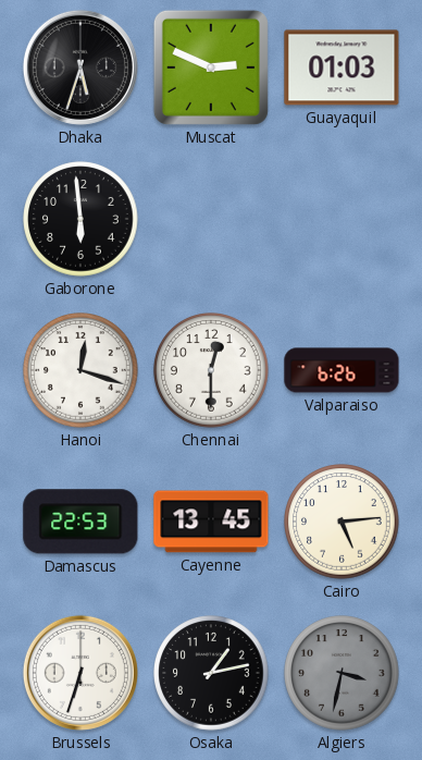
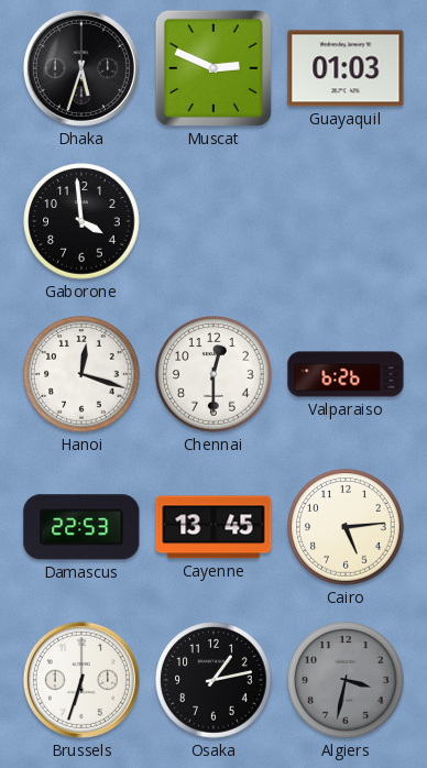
Gaborone: 5:59 -> 3:59
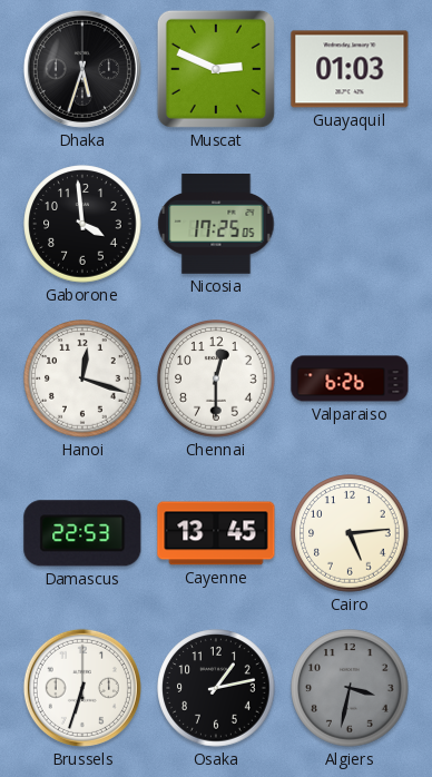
Nicosia: none -> 17:25
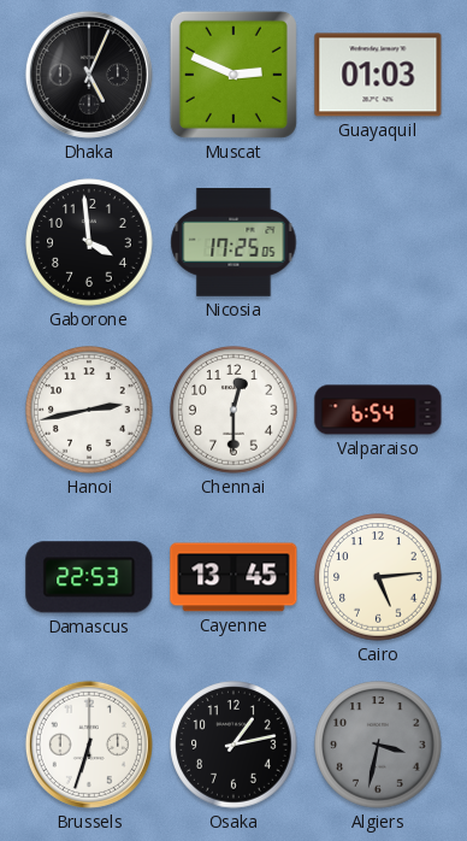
Dhaka: 5:33 -> 5:04
Hanoi: 12:18 -> 2:43
Valparaiso: 6:26 -> 6:54
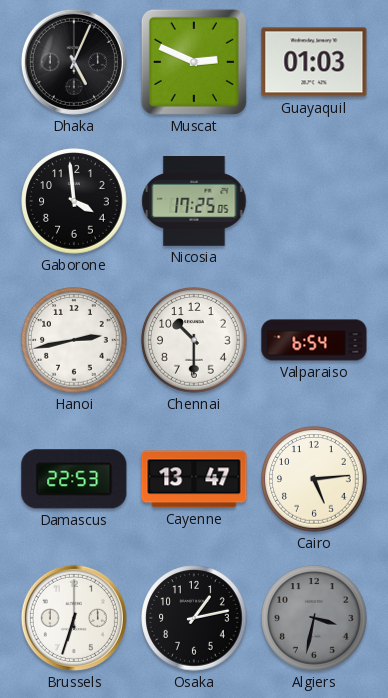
Chennai: 12:30 -> 10:30
Cayenne: 13:45 -> 13:47
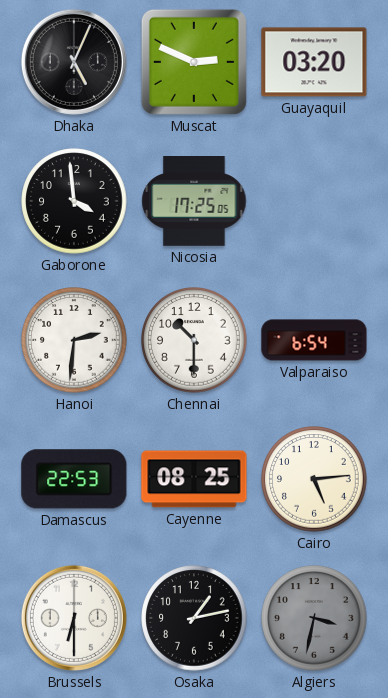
Guayaquil: 01:03 -> 03:20
Hanoi: 2:43 -> 2:31
Cayenne: 13:47 -> 08:25
Brussels: 6:33 -> 6:30
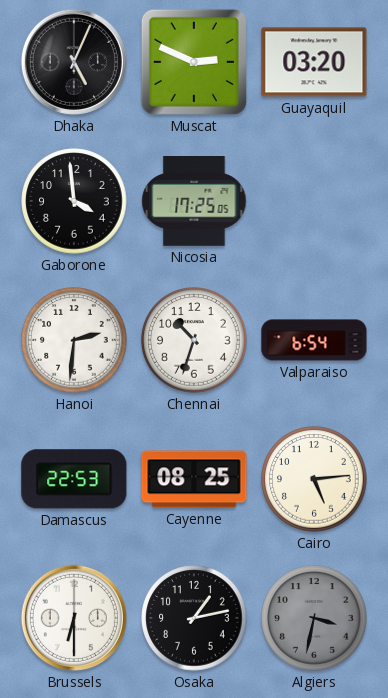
Chennai: 10:30 -> 10:33
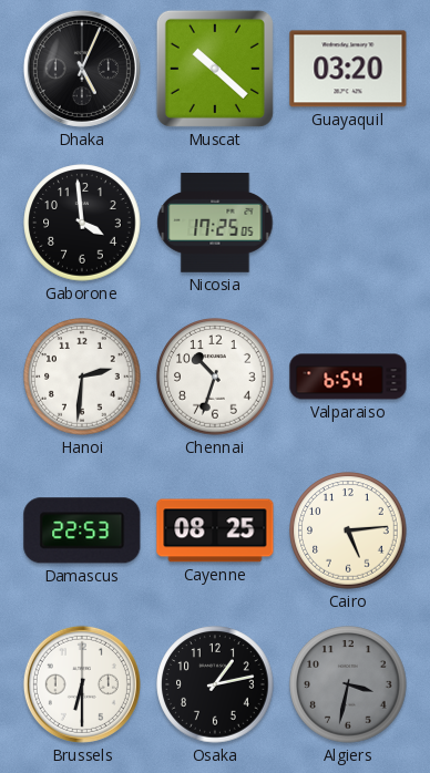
Muscat: 2:49 -> 10:22
